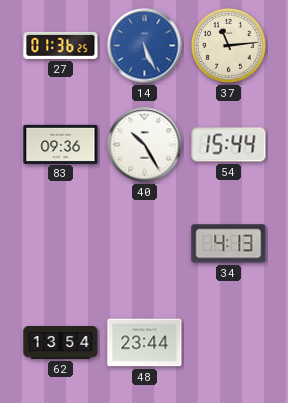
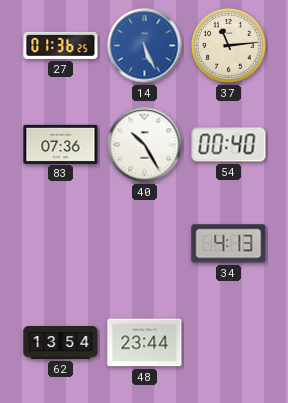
83: 09:36 -> 07:36
54: 15:44 -> 00:40
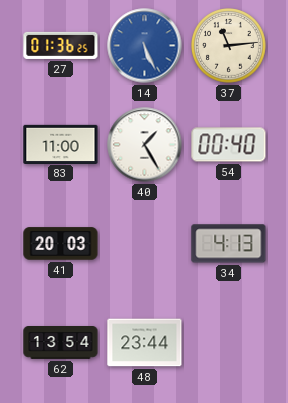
83: 07:36 -> 11:00
40: 10:25 -> 1:25
41: none -> 20:03
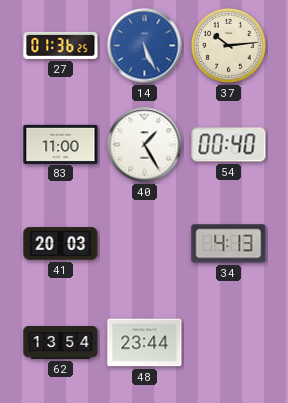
37: 11:14 -> 10:14
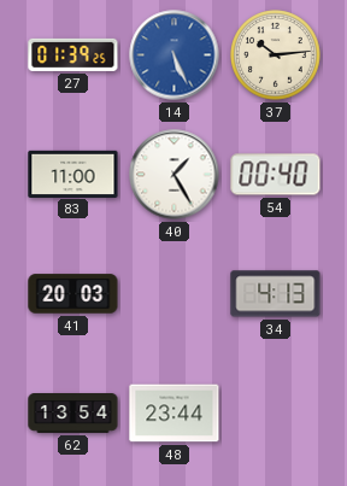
27: 01:36 -> 01:39
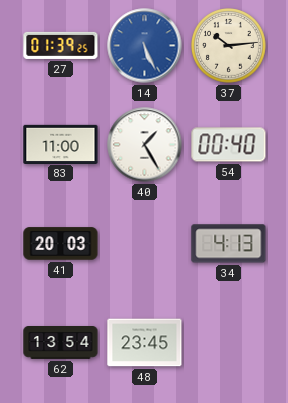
48: 23:44 -> 23:45
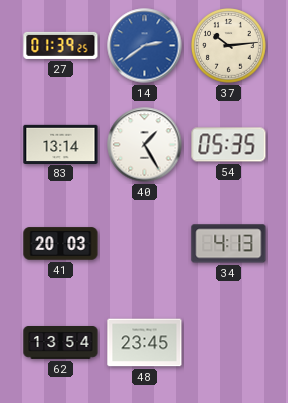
14: 5:26 -> 2:39
83: 11:00 -> 13:14
54: 00:40 -> 05:35
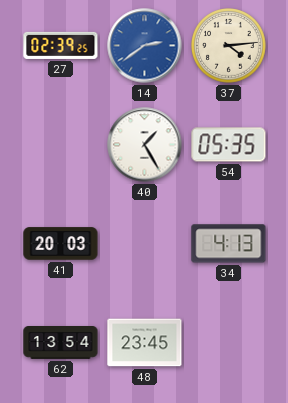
27: 01:39 -> 02:39
37: 10:14 -> 4:14
83: 13:14 -> none
